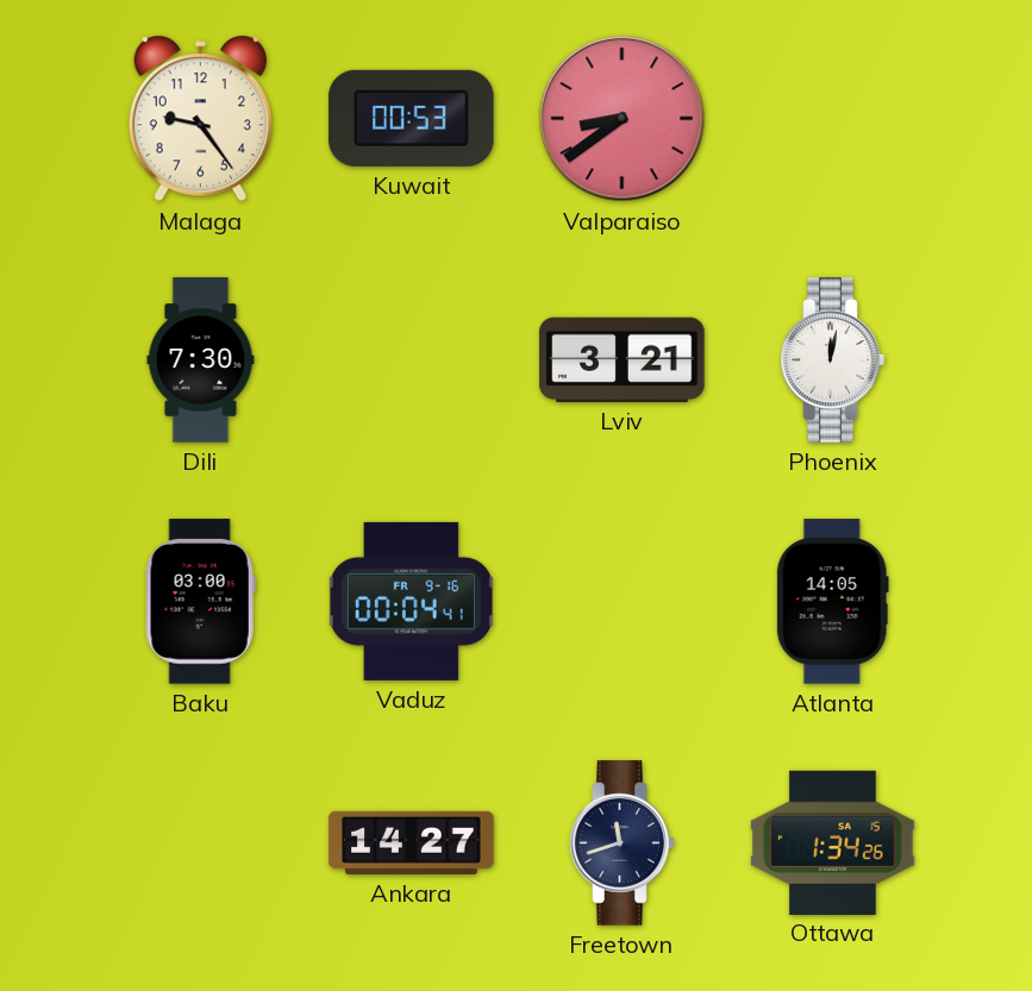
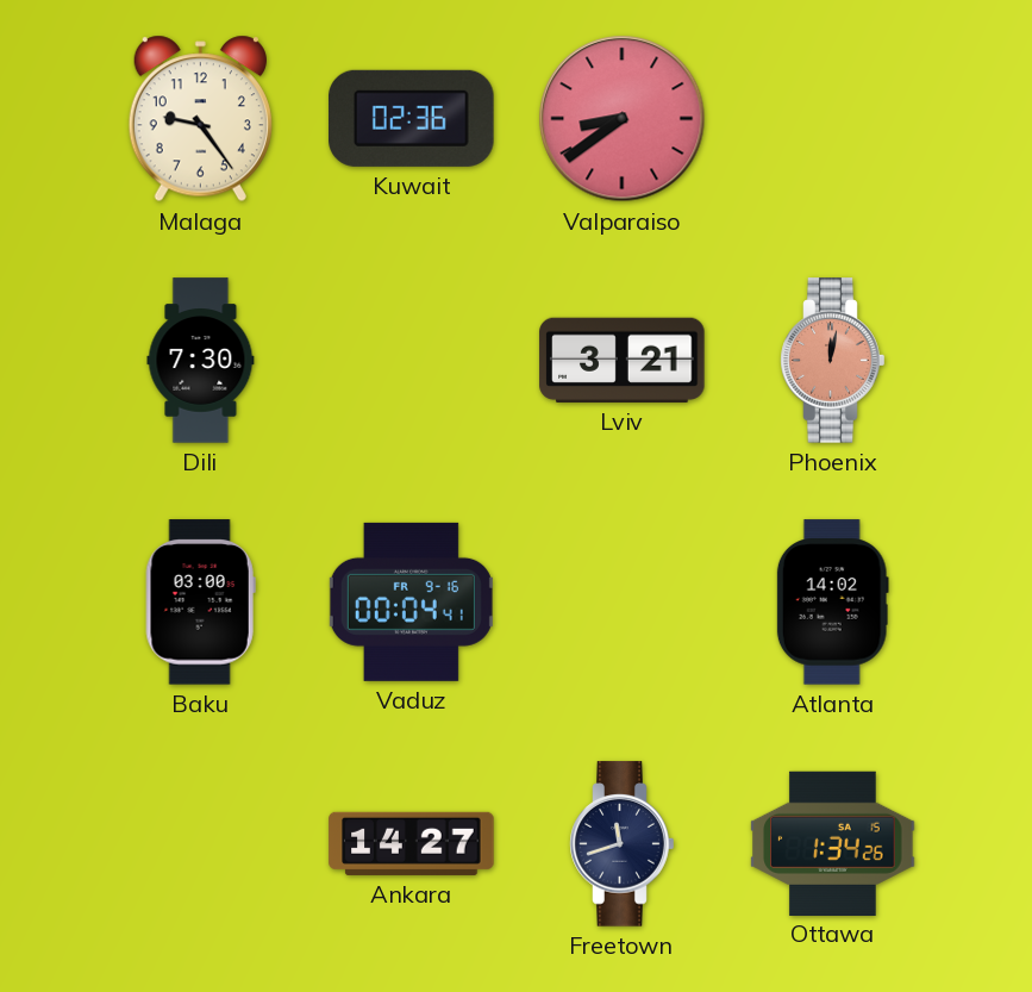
Kuwait: 00:53 -> 02:36
Phoenix dial: white -> salmon
Atlanta: 14:05 -> 14:02
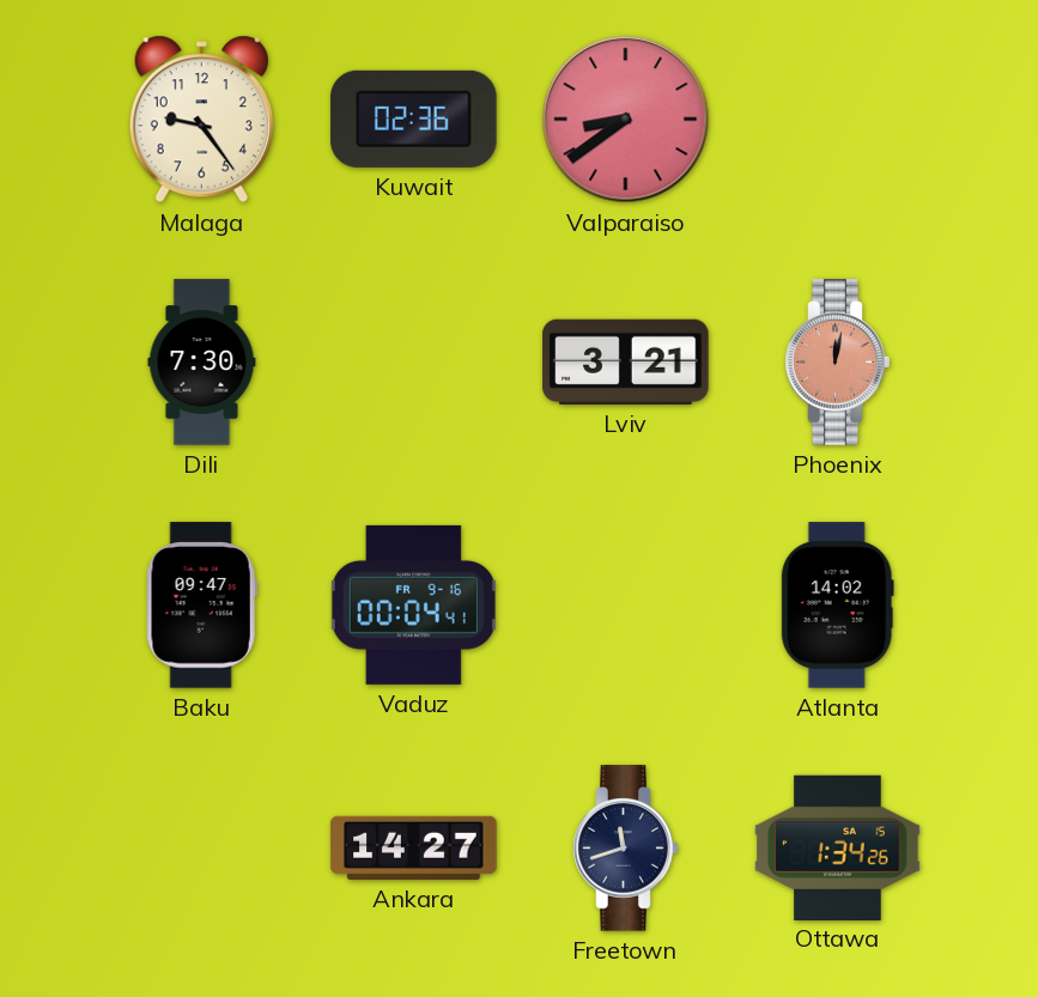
Baku: 03:00 -> 09:47
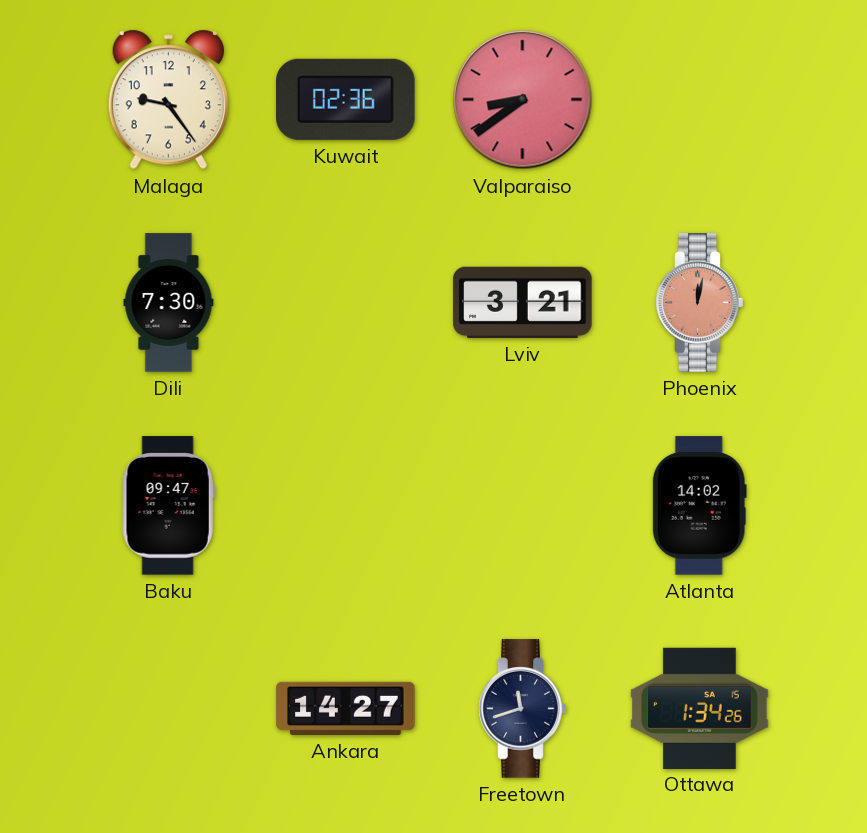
Vaduz: 00:04 -> none
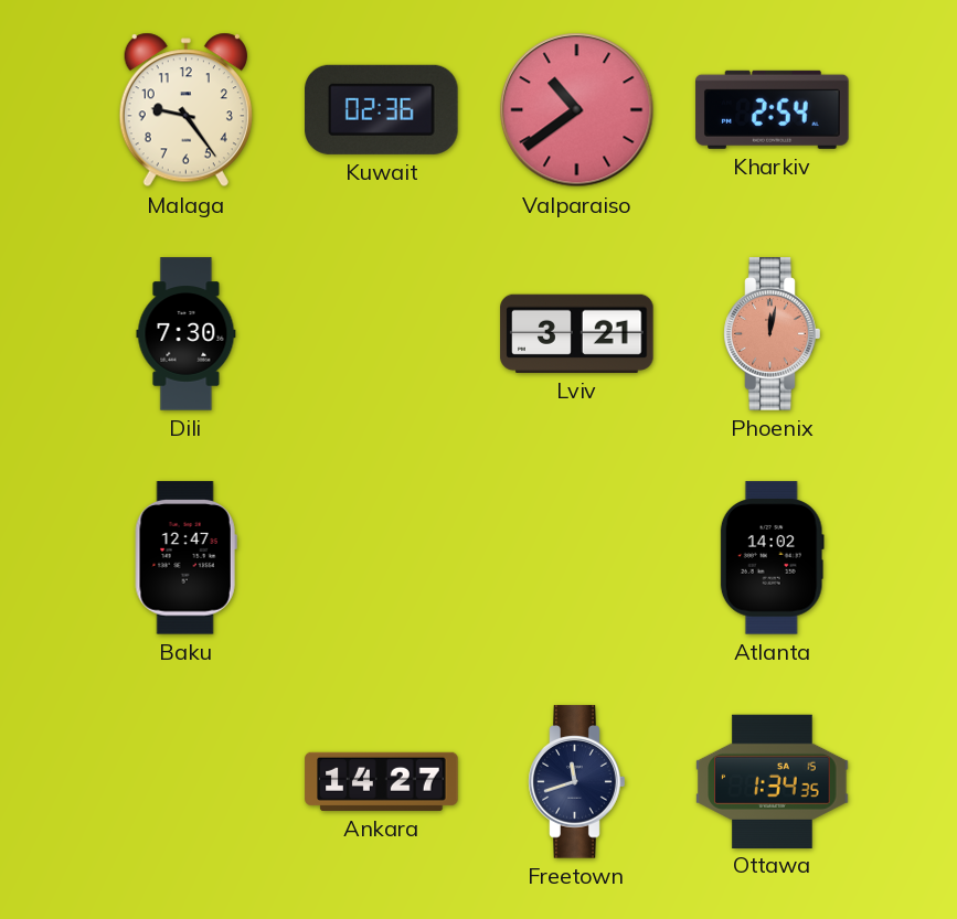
Valparaiso: 8:39 -> 10:39
Kharkiv: none -> 2:54
Baku: 09:47 -> 12:47
Ottawa: 1:34:26 -> 1:34:35
